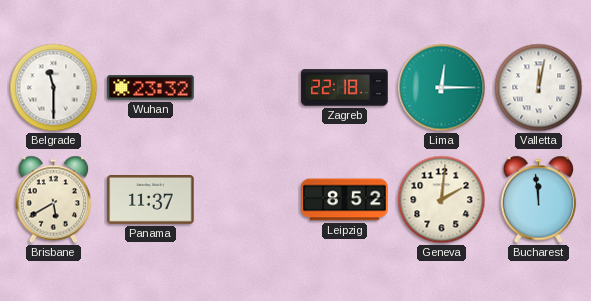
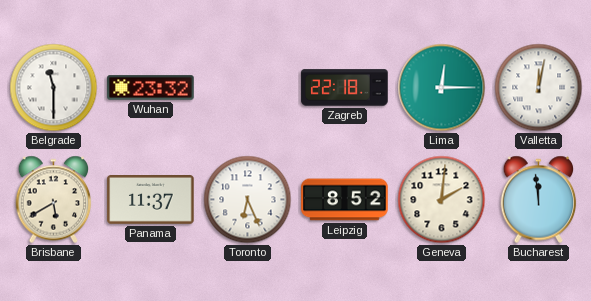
Toronto: none -> 6:26
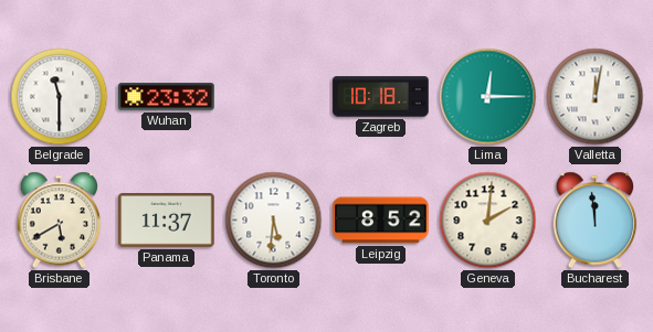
Zagreb: 22:18 -> 10:18
Toronto: 6:26 -> 5:31
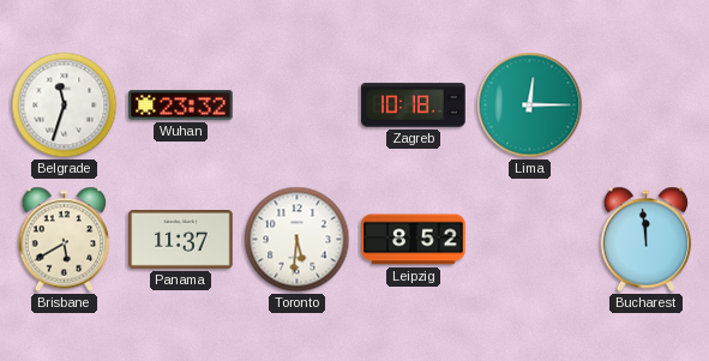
Belgrade: 11:30 -> 11:33
Valletta: 12:02 -> none
Geneva: 2:01 -> none
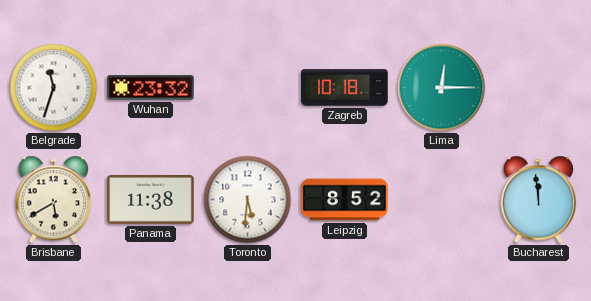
Panama: 11:37 -> 11:38
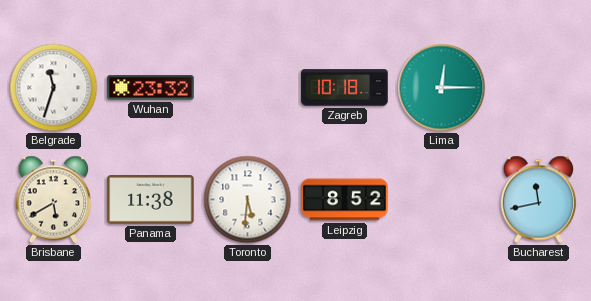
Bucharest: 11:59 -> 11:43
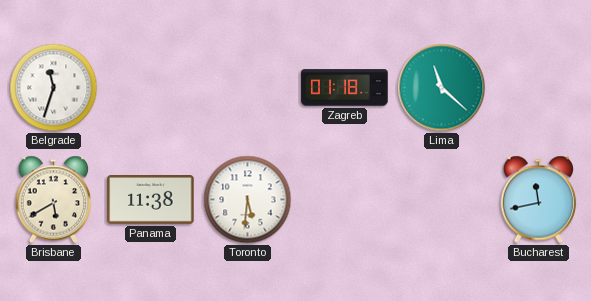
Wuhan: 23:32 -> none
Zagreb: 10:18 -> 01:18
Lima: 12:15 -> 11:22
Leipzig: 8:52 -> none
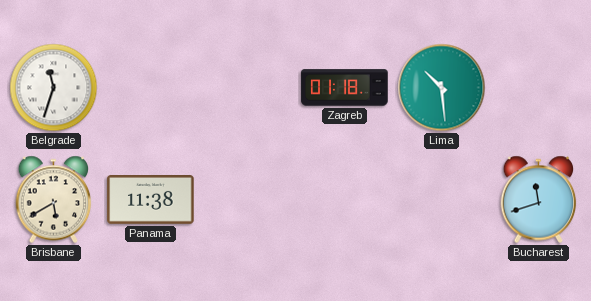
Lima: 11:22 -> 10:29
Toronto: 5:31 -> none
Bucharest: 11:43 -> 11:42
